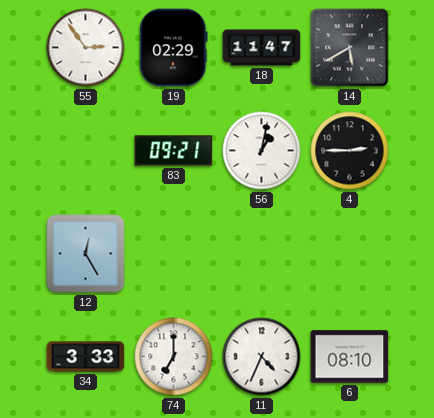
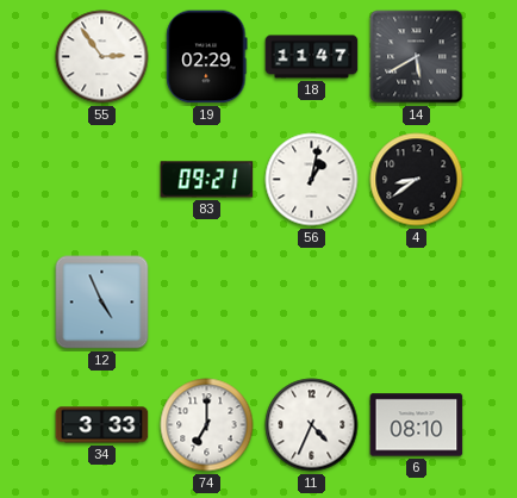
4: 2:45 -> 8:39
12: 12:25 -> 4:56
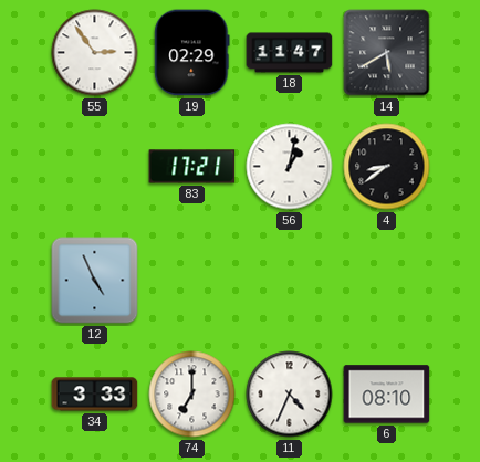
83: 09:21 -> 17:21
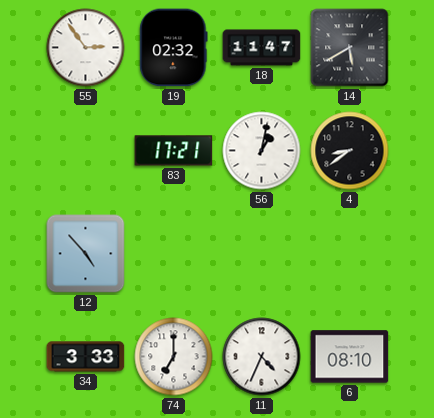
19: 02:29 -> 02:32
12: 4:56 -> 4:53
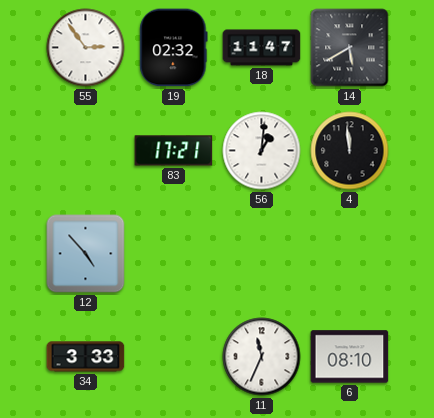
56: 1:02 -> 1:01
4: 8:39 -> 11:59
74: 7:00 -> none
11: 4:34 -> 11:34
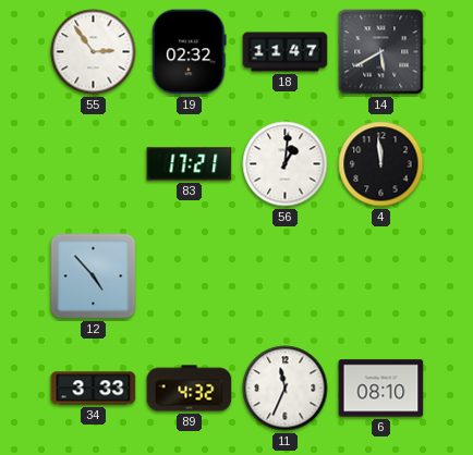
89: none -> 4:32
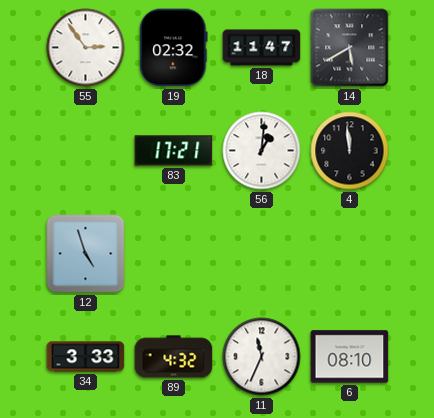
12: 4:53 -> 4:57
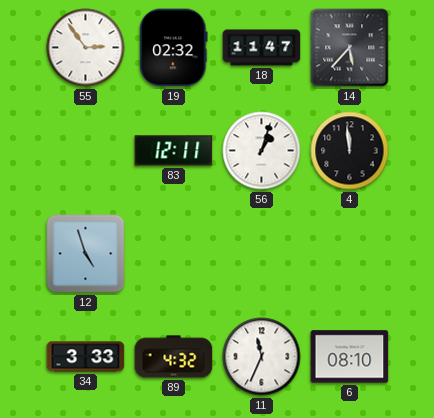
14: 5:40 -> 5:37
83: 17:21 -> 12:11
56: 1:01 -> 1:03
